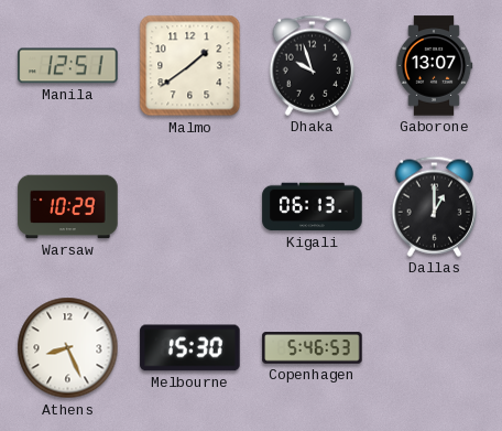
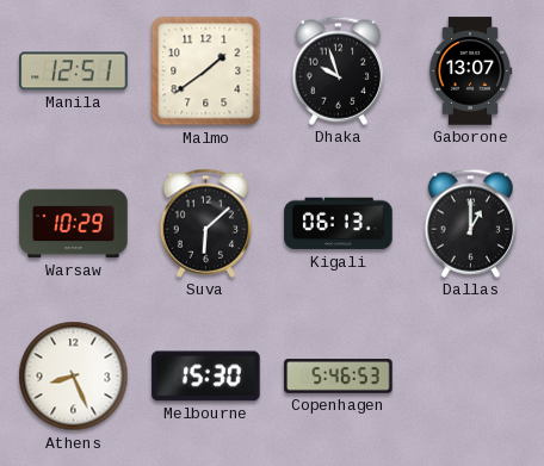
Suva: none -> 6:08
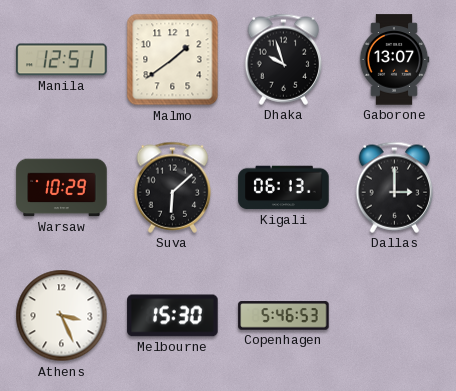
Dallas: 1:00 -> 3:00
Athens: 8:26 -> 3:26
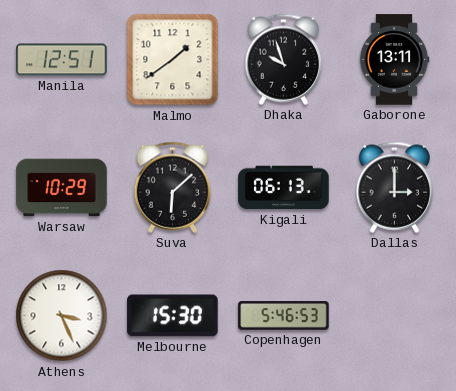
Gaborone: 13:07 -> 13:11
